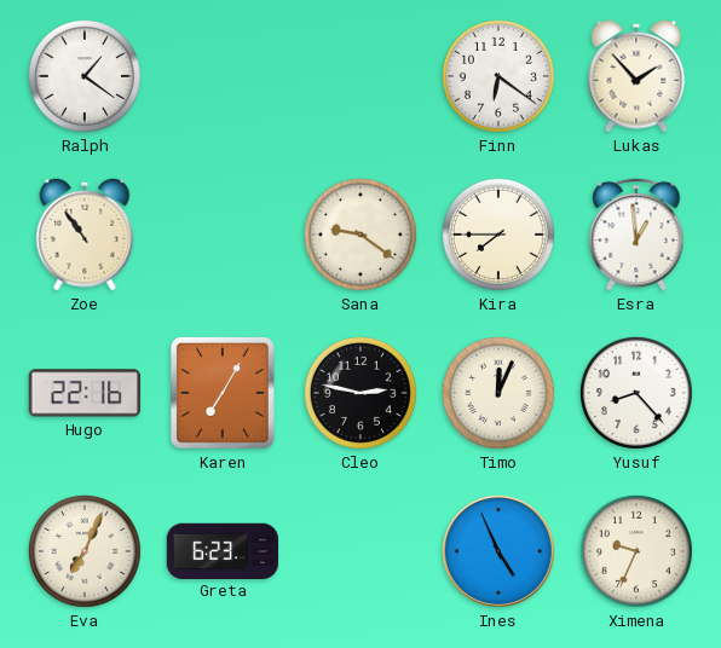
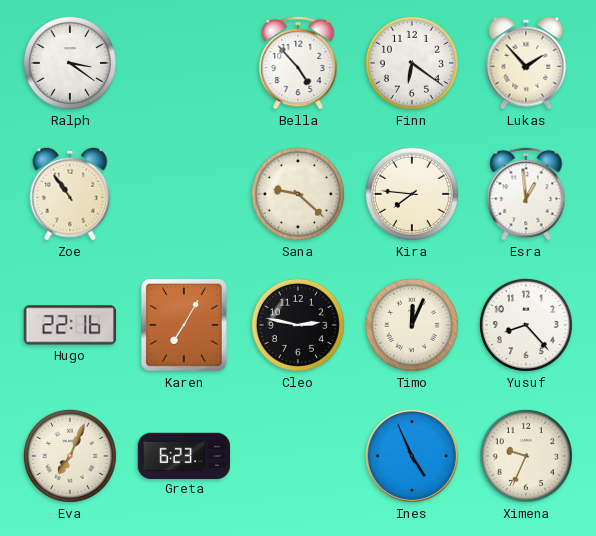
Ralph: 1:21 -> 3:21
Bella: none -> 4:53
Sana: 9:21 -> 9:22
Kira: 7:45 -> 7:46
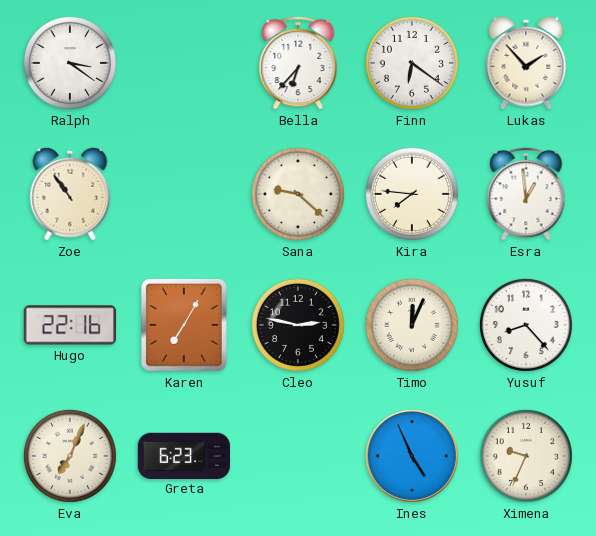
Bella: 4:53 -> 6:37
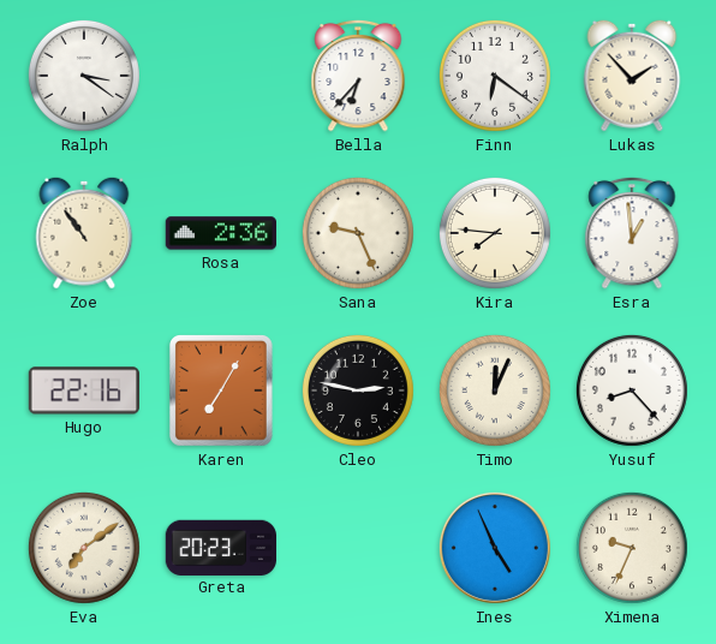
Rosa: none -> 2:36
Sana: 9:22 -> 9:26
Eva: 7:04 -> 7:09
Greta: 6:23 -> 20:23
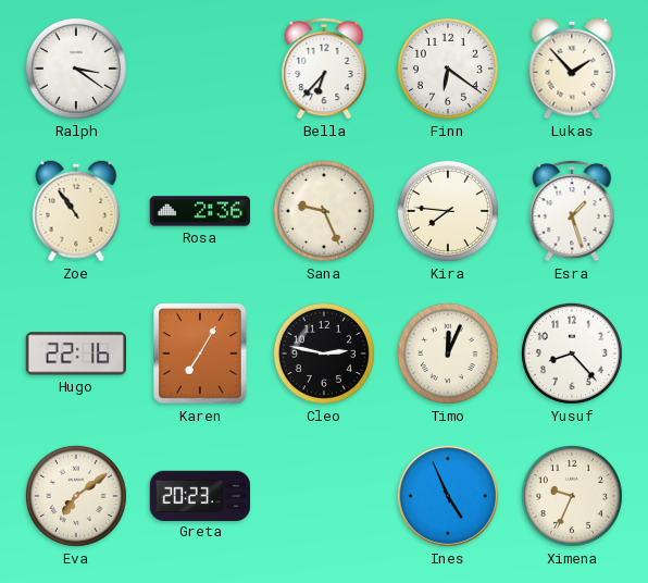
Esra: 12:59 -> 1:27
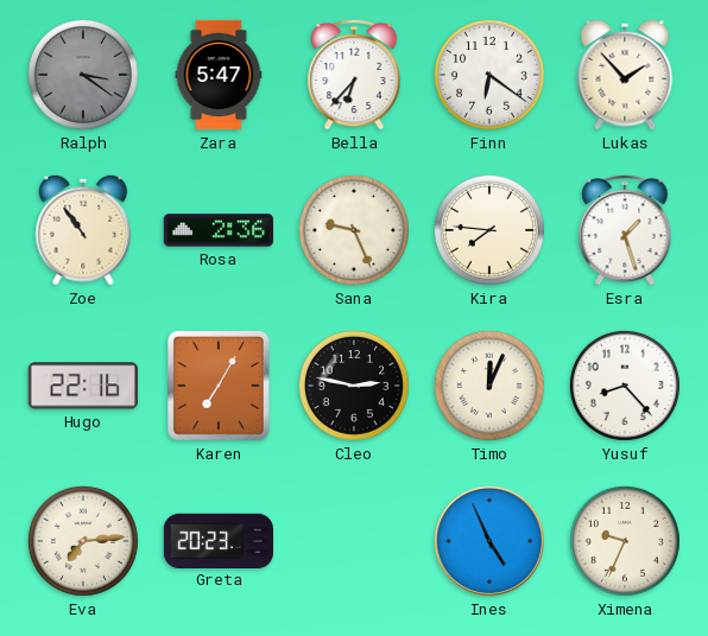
Ralph dial: white -> grey
Zara: none -> 5:47
Eva: 7:09 -> 7:14
